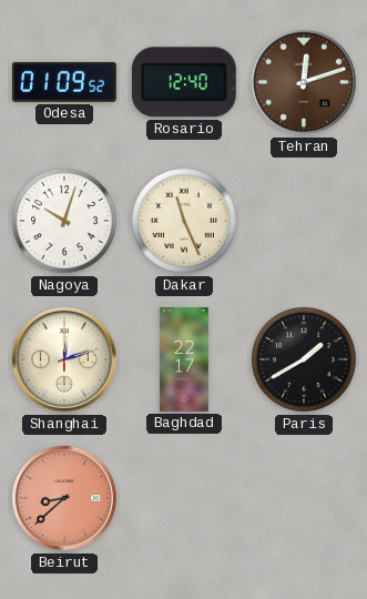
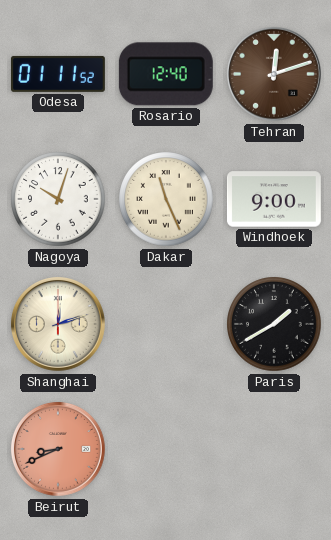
Odesa: 01:09 -> 01:11
Windhoek: none -> 9:00
Baghdad: 22:17 -> none
Beirut: 8:38 -> 8:41
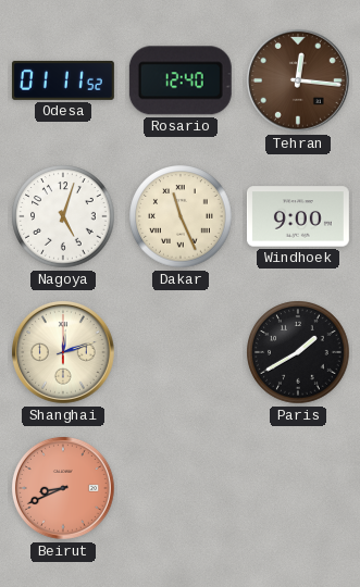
Tehran: 12:12 -> 12:16
Nagoya: 10:03 -> 5:03
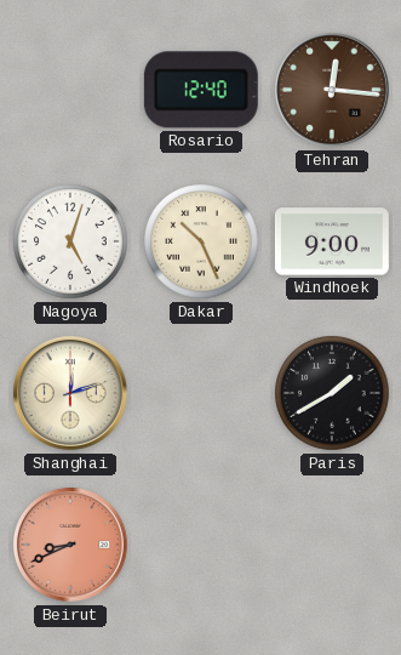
Odesa: 01:11 -> none
Dakar: 11:26 -> 10:26
